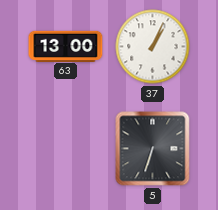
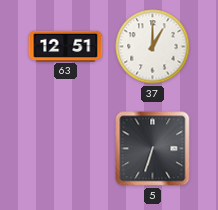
63: 13:00 -> 12:51
37: 1:04 -> 1:00
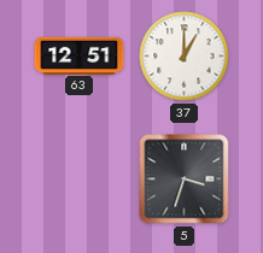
5: 6:33 -> 3:33
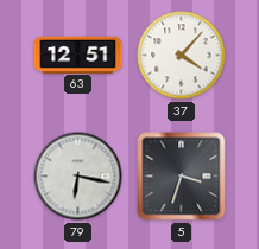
37: 1:00 -> 4:07
79: none -> 6:17
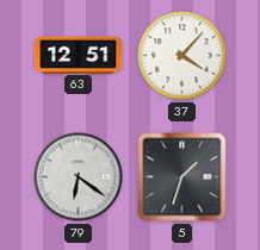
79: 6:17 -> 6:21
5: 3:33 -> 1:33
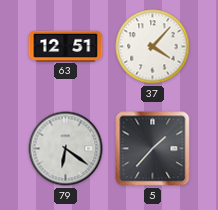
5: 1:33 -> 1:37
